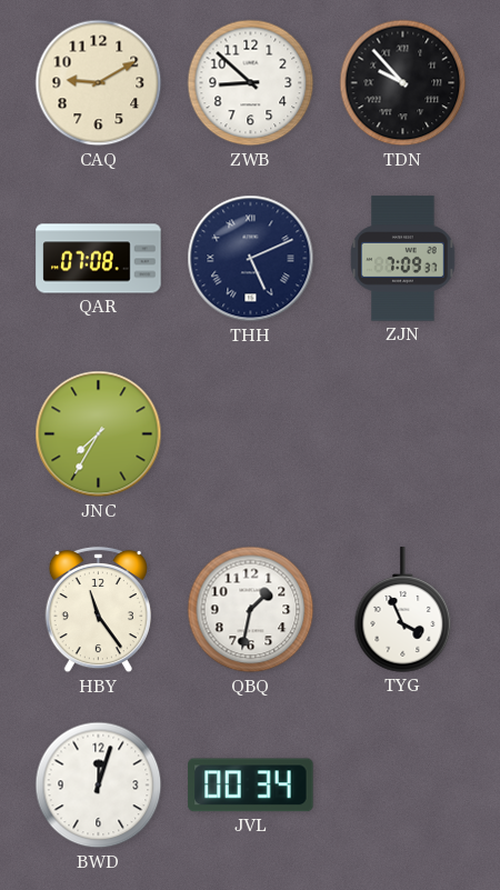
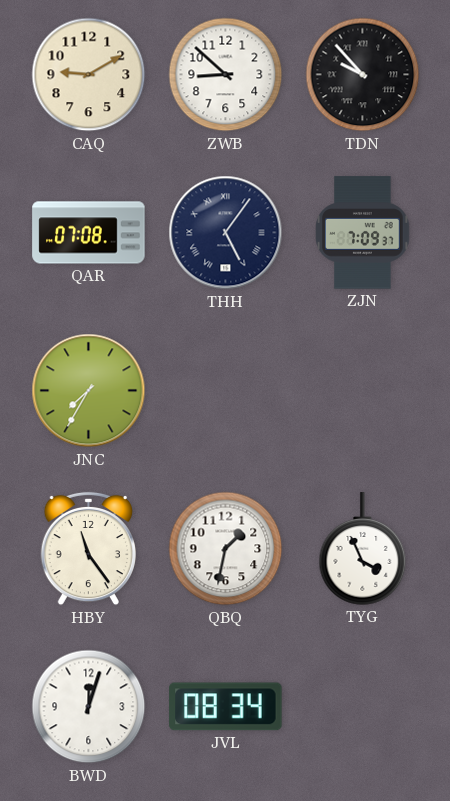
THH: 5:11 -> 5:06
JVL: 00:34 -> 08:34
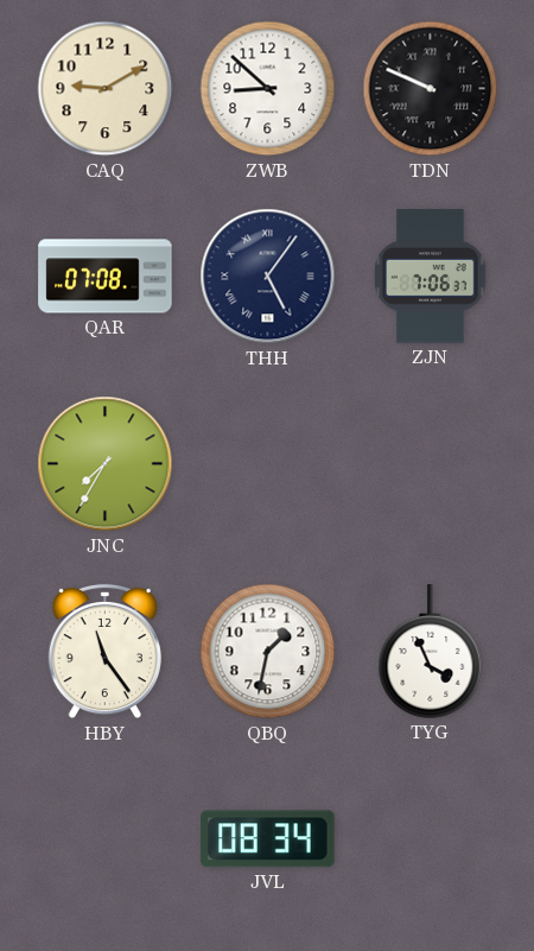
TDN: 9:53 -> 9:49
ZJN: 7:09 -> 7:06
BWD: 12:03 -> none
